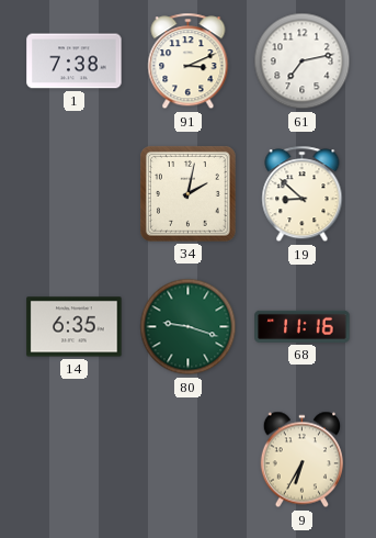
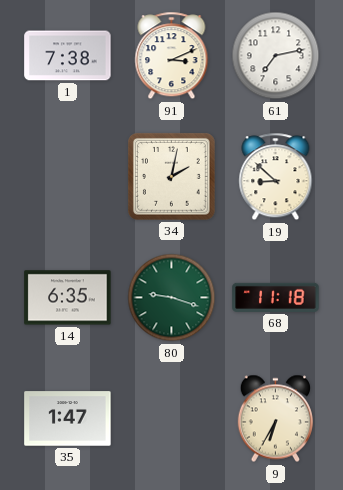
68: 11:16 -> 11:18
35: none -> 1:47
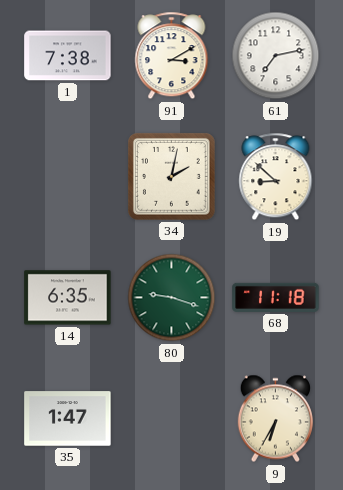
91: 3:11 -> 3:10
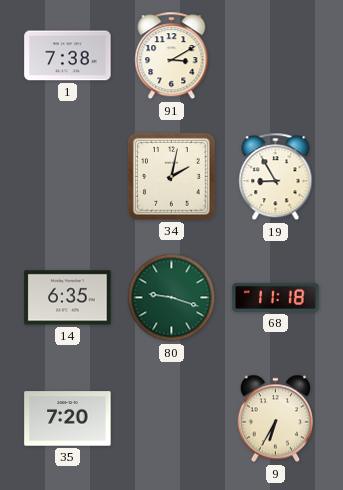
61: 7:13 -> none
19: 8:52 -> 8:55
35: 1:47 -> 7:20
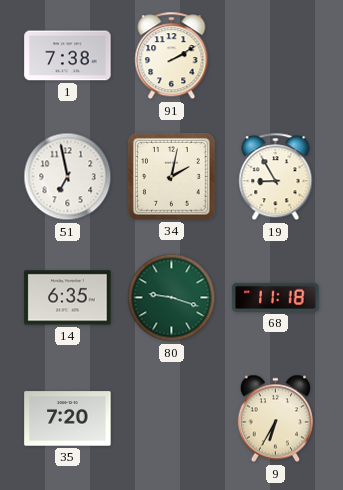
91: 3:10 -> 2:10
51: none -> 6:58
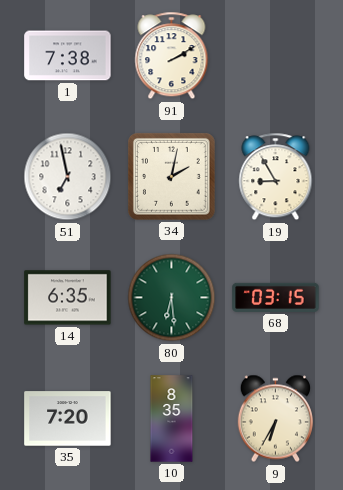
80: 9:18 -> 6:29
68: 11:18 -> 03:15
10: none -> 8:35
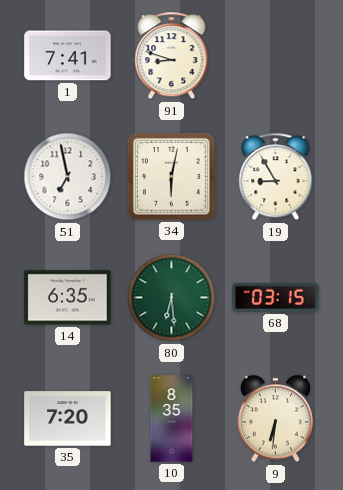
1: 7:38 -> 7:41
91: 2:10 -> 8:48
34: 2:02 -> 6:02
9: 6:35 -> 6:31
